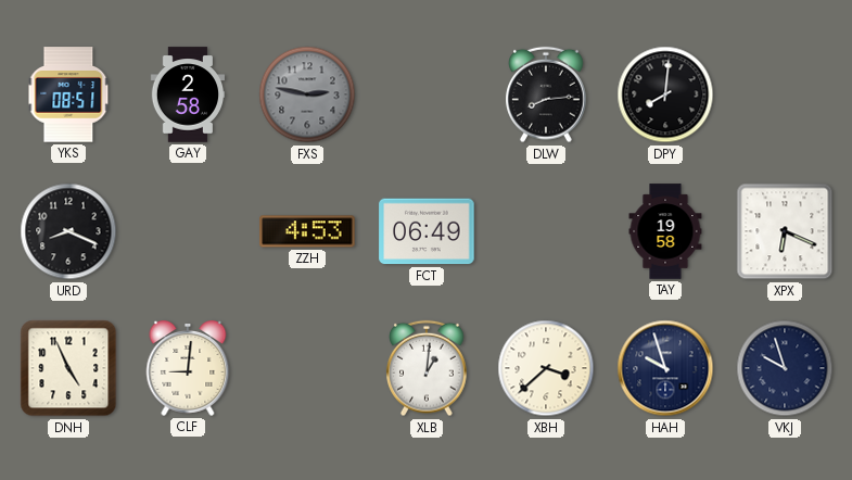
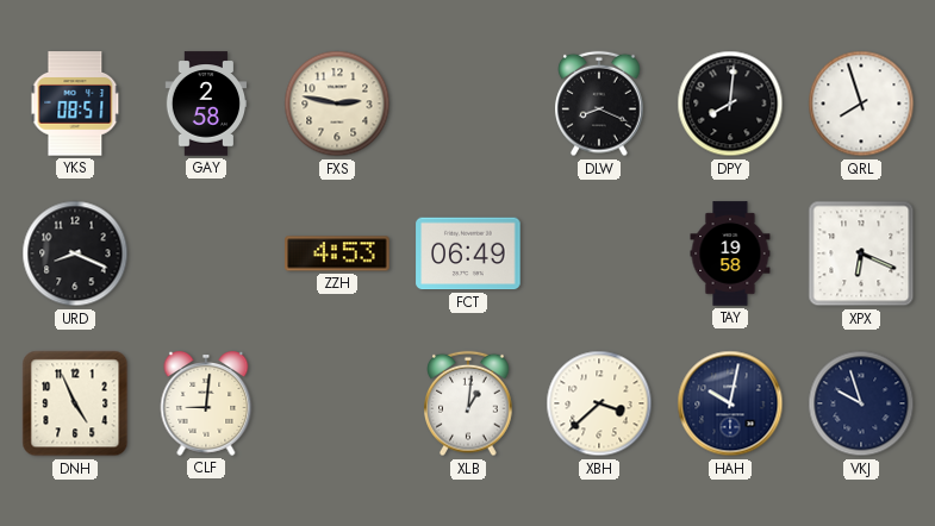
FXS dial: grey -> cream
DLW: 8:14 -> 8:19
QRL: none -> 7:57
HAH: 9:57 -> 10:02
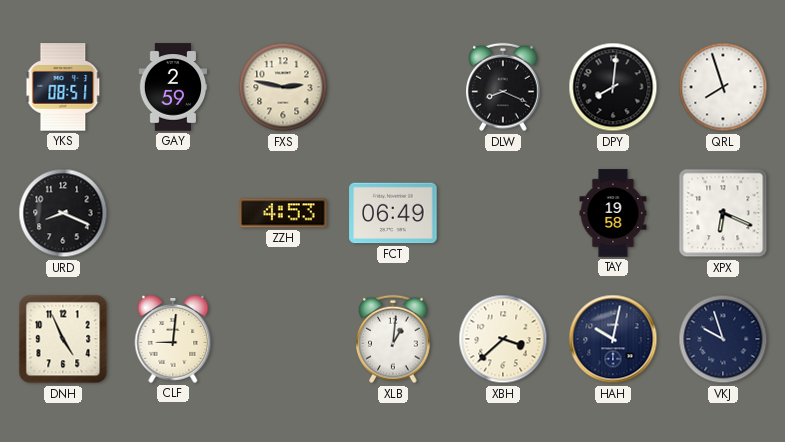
GAY: 2:58 -> 2:59
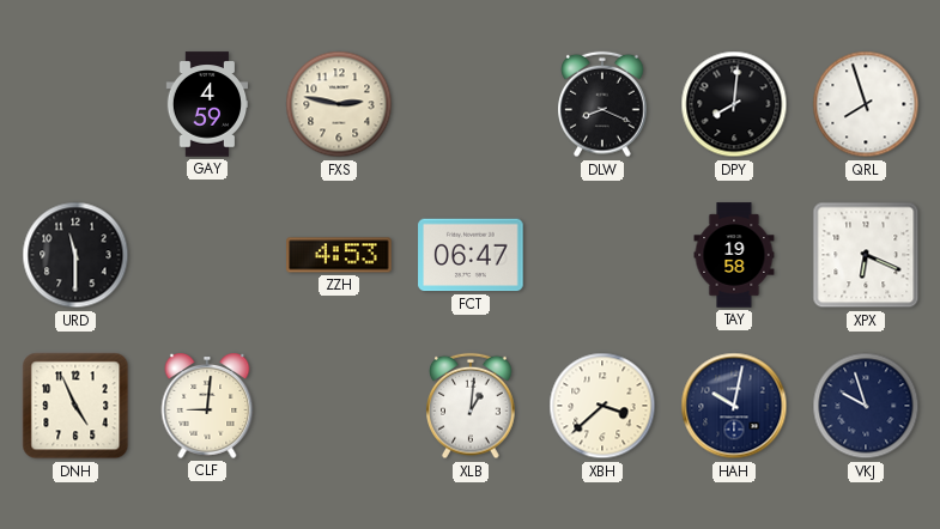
YKS: 08:51 -> none
GAY: 2:59 -> 4:59
URD: 8:19 -> 11:30
FCT: 06:49 -> 06:47
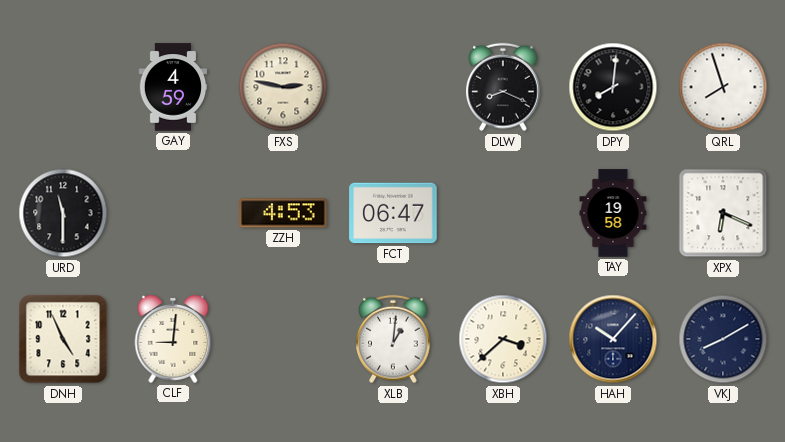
HAH: 10:02 -> 10:07
VKJ: 9:57 -> 8:10
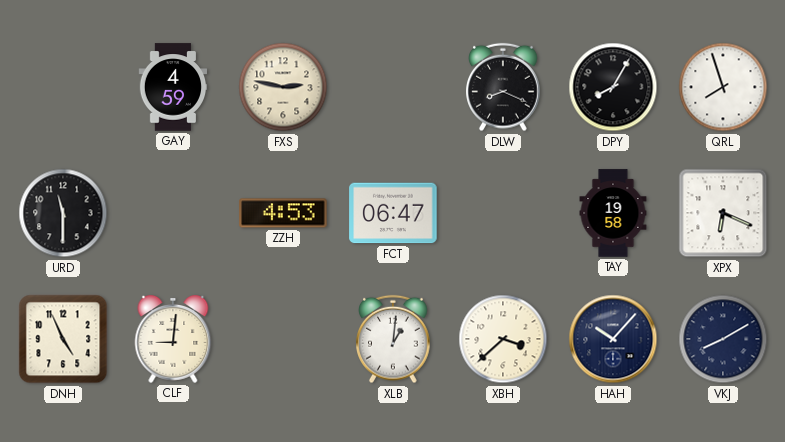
DPY: 8:01 -> 8:05
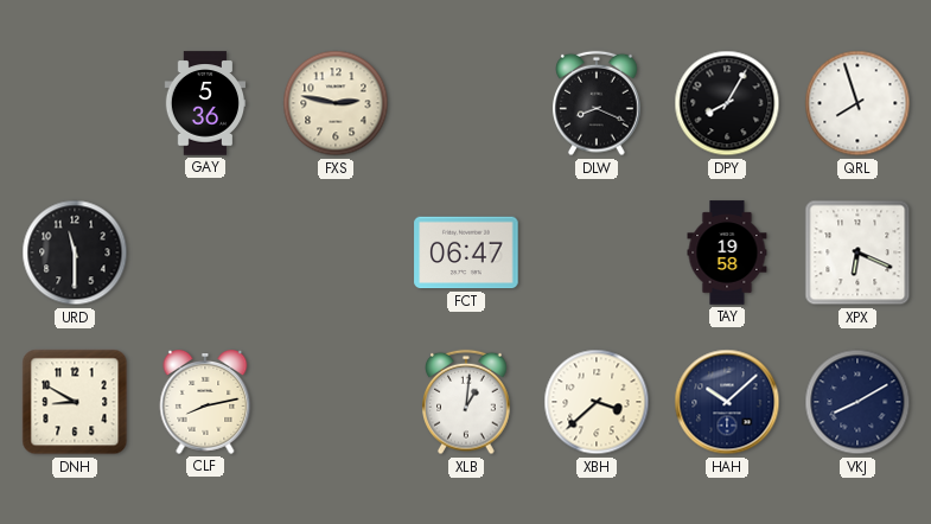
GAY: 4:59 -> 5:36
ZZH: 4:53 -> none
DNH: 4:56 -> 8:50
CLF: 9:01 -> 8:13
HAH: 10:07 -> 10:08
